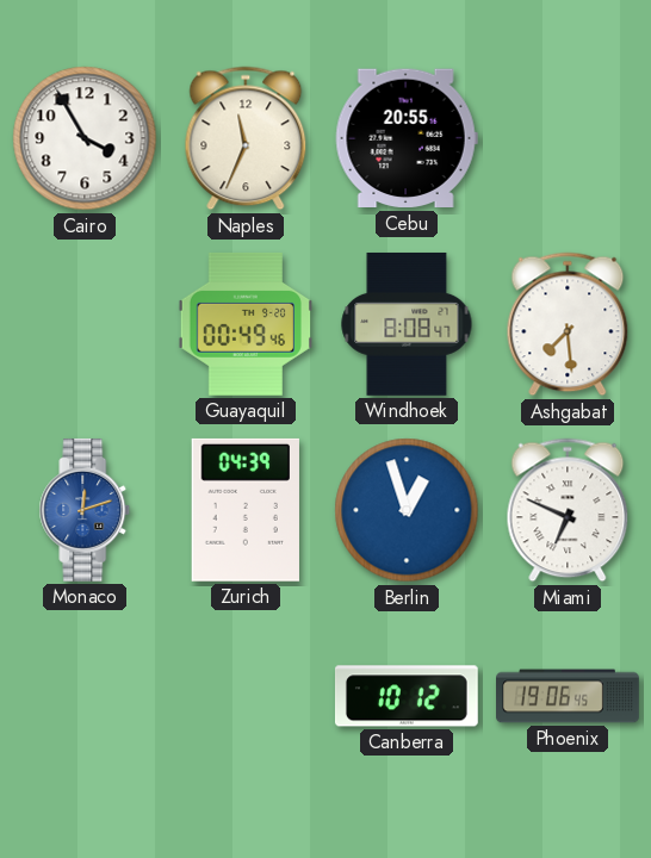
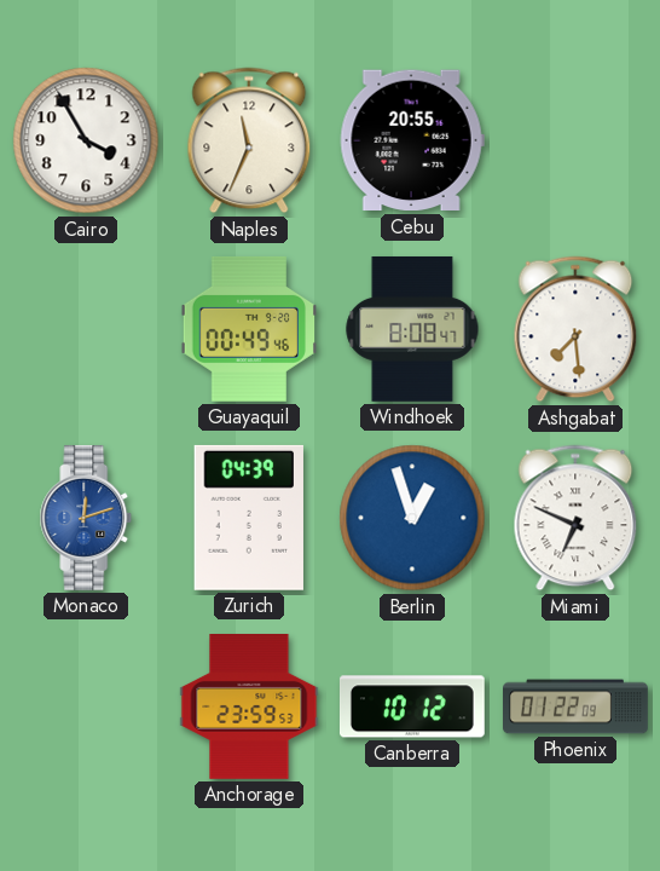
Anchorage: none -> 23:59
Phoenix: 19:06 -> 01:22
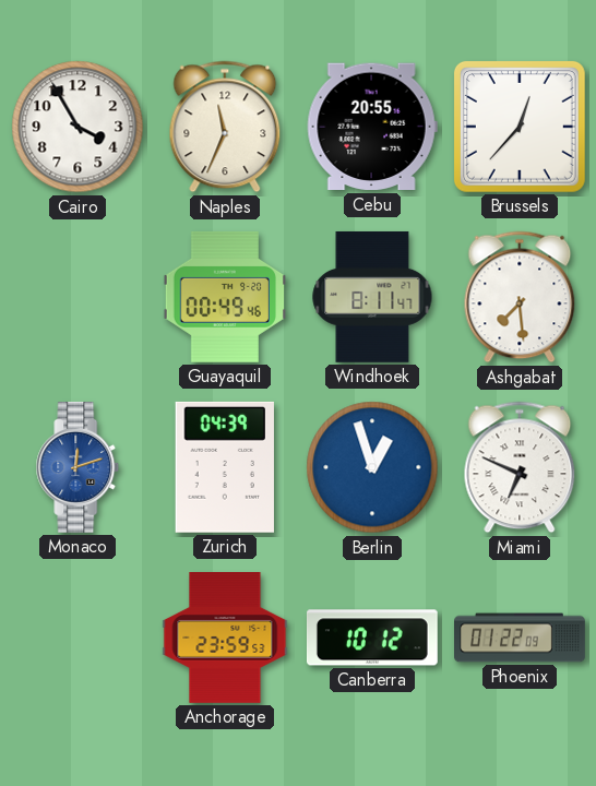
Brussels: none -> 12:37
Windhoek: 8:08 -> 8:11
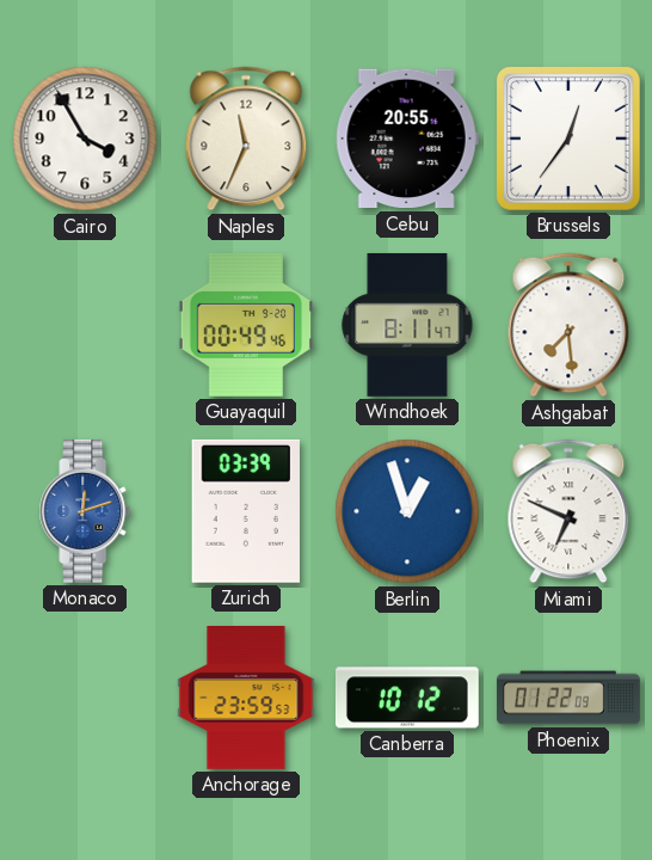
Brussels: 12:37 -> 12:36
Zurich: 04:39 -> 03:39
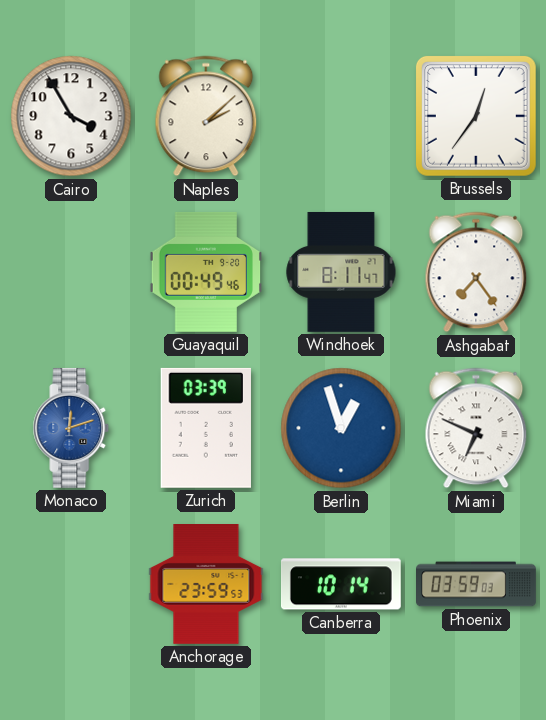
Naples: 11:34 -> 2:08
Cebu: 20:55 -> none
Ashgabat: 7:29 -> 7:24
Canberra: 10:12 -> 10:14
Phoenix: 01:22 -> 03:59
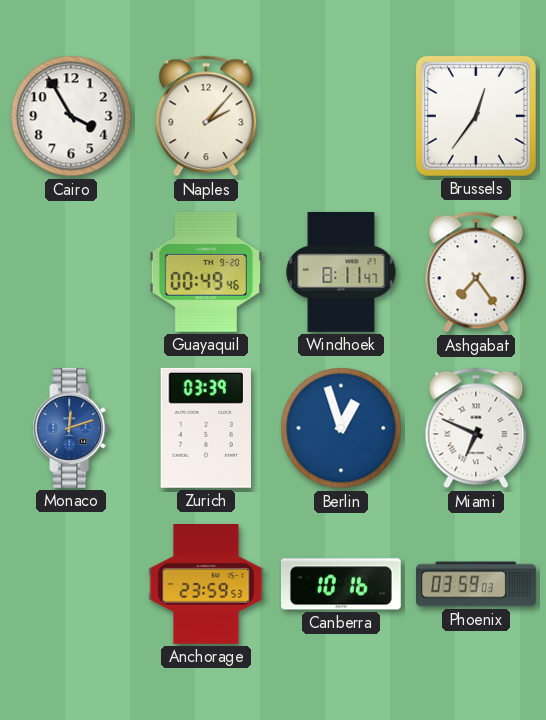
Naples: 2:08 -> 2:07
Canberra: 10:14 -> 10:16
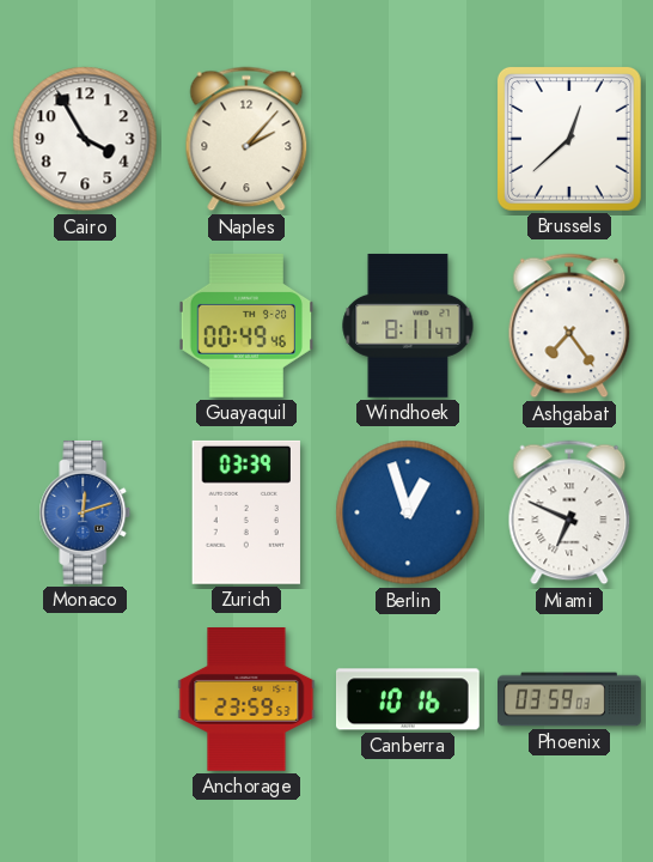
Brussels: 12:36 -> 12:38
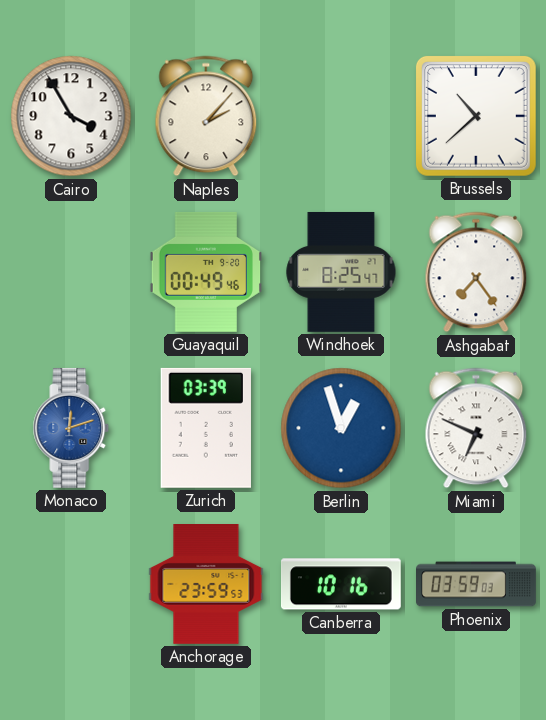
Brussels: 12:38 -> 10:38
Windhoek: 8:11 -> 8:25
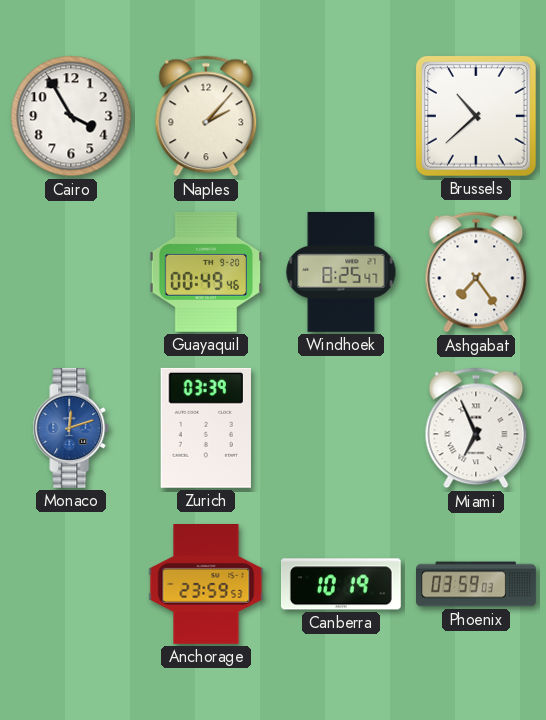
Berlin: 12:57 -> none
Miami: 6:49 -> 6:56
Canberra: 10:16 -> 10:19
